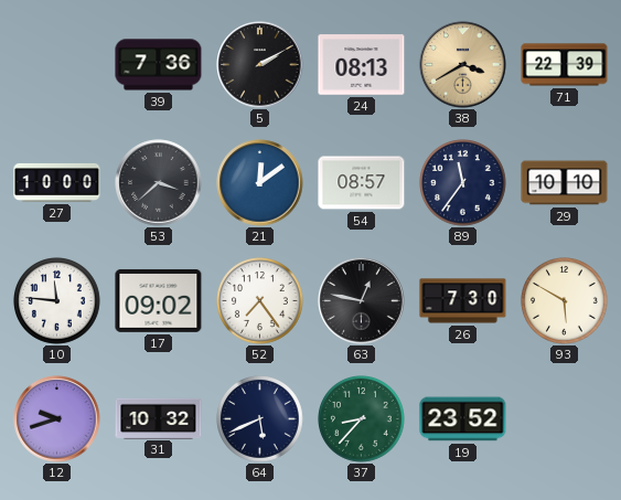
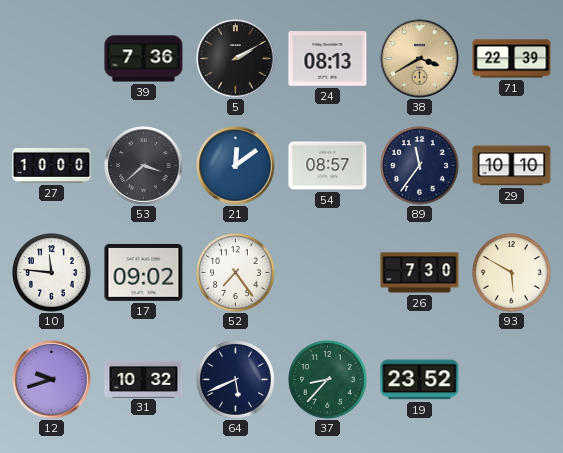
63: 12:47 -> none
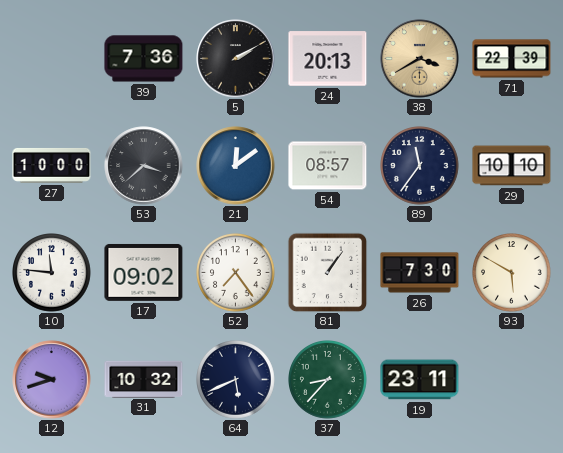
24: 08:13 -> 20:13
81: none -> 1:06
19: 23:52 -> 23:11
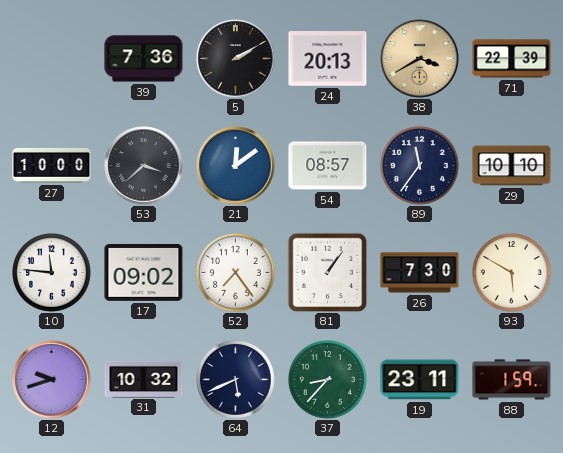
88: none -> 1:59
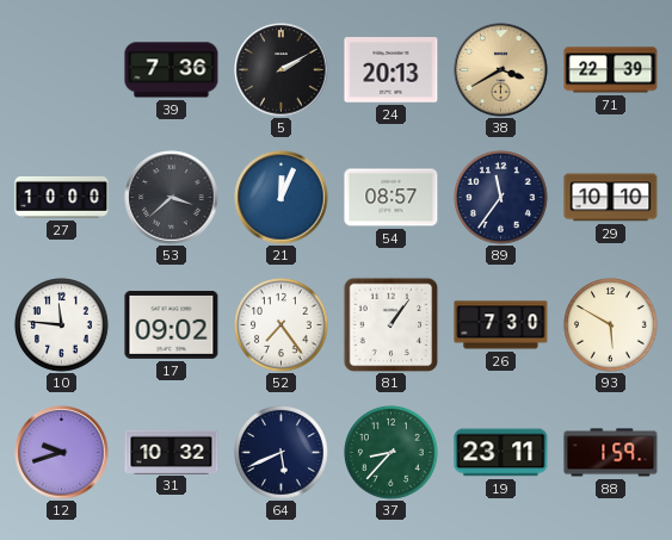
21: 12:09 -> 12:04
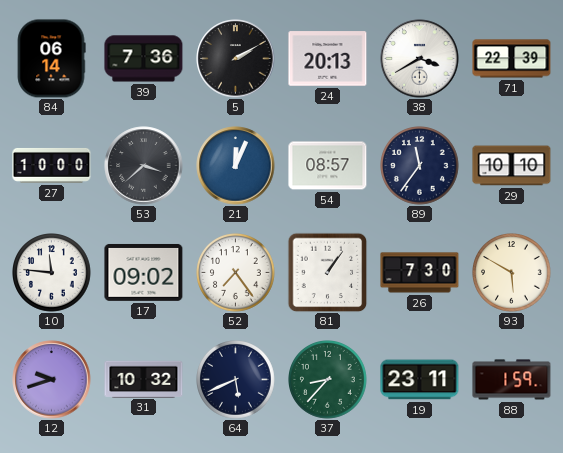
84: none -> 06:14
38 dial: champagne -> white
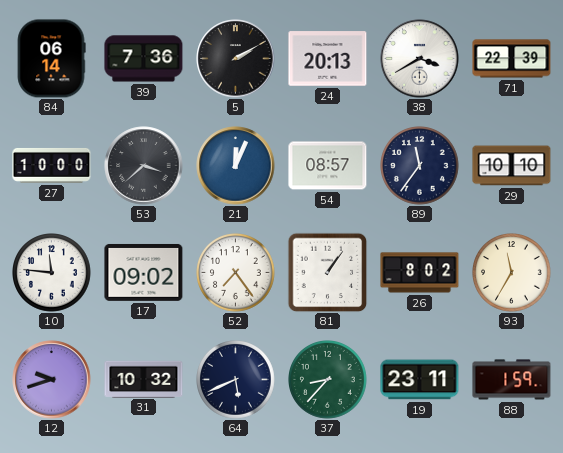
26: 7:30 -> 8:02
93: 5:50 -> 11:35
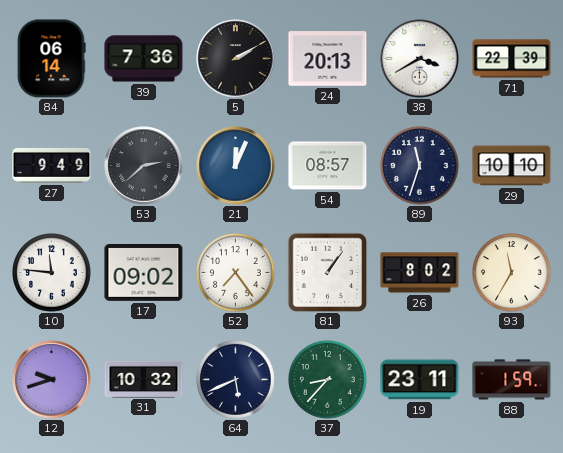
27: 10:00 -> 9:49
53: 3:38 -> 2:38
89: 11:36 -> 11:33
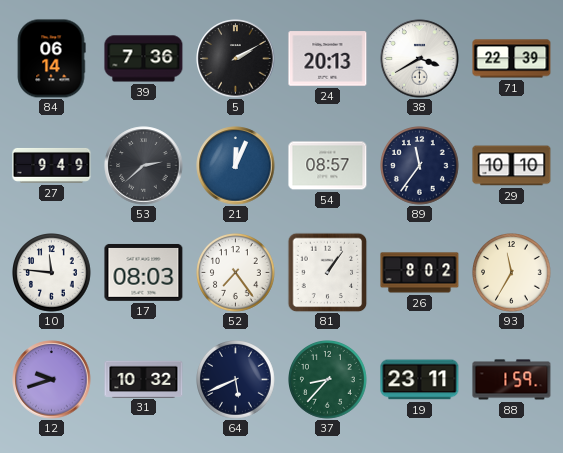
89: 11:33 -> 11:36
17: 09:02 -> 08:03
